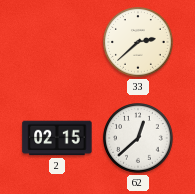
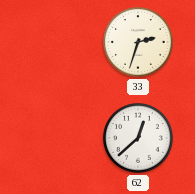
33: 2:38 -> 2:33
2: 02:15 -> none
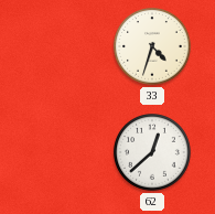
33: 2:33 -> 4:33
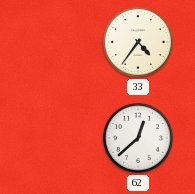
33: 4:33 -> 4:36
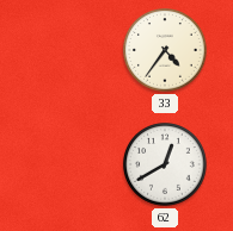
62: 12:38 -> 12:40
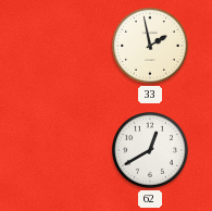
33: 4:36 -> 1:58
